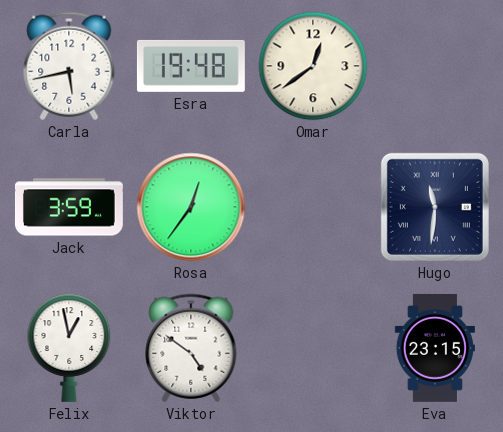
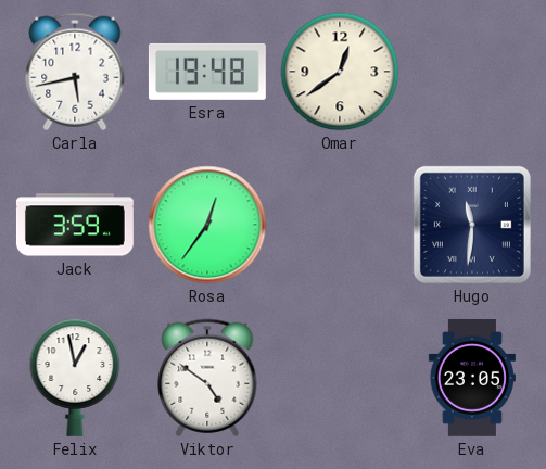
Eva: 23:15 -> 23:05
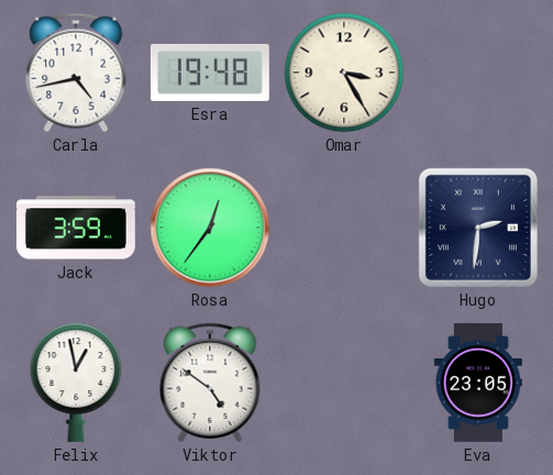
Carla: 5:43 -> 4:43
Omar: 12:39 -> 3:25
Hugo: 11:31 -> 2:31
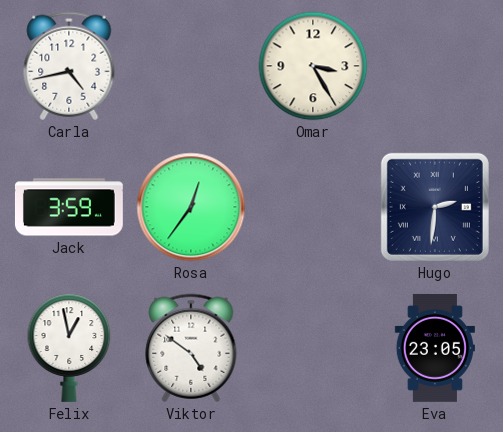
Esra: 19:48 -> none
